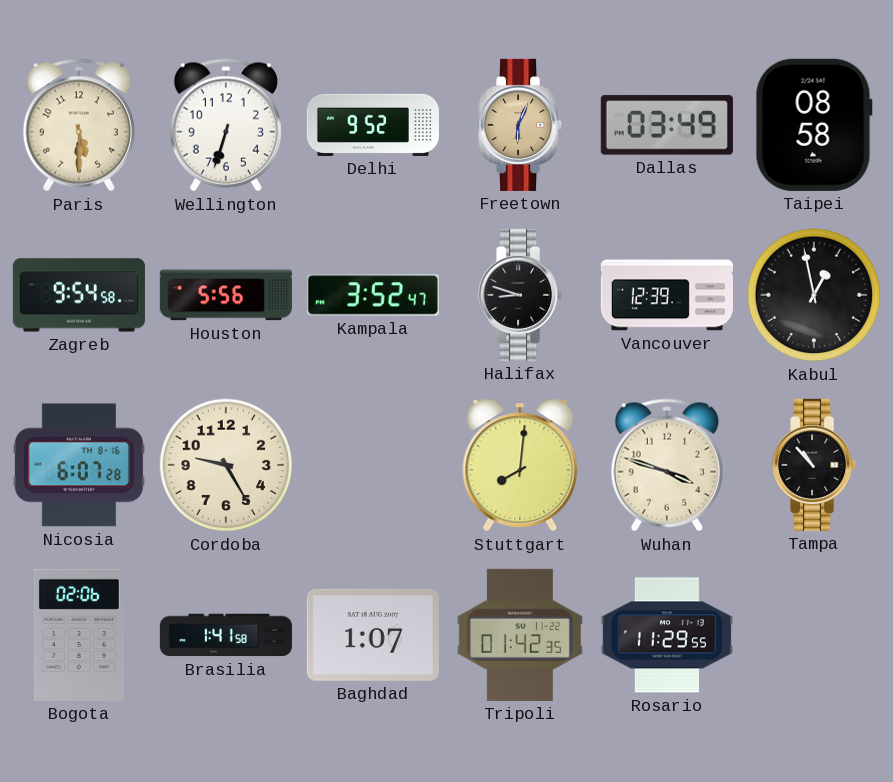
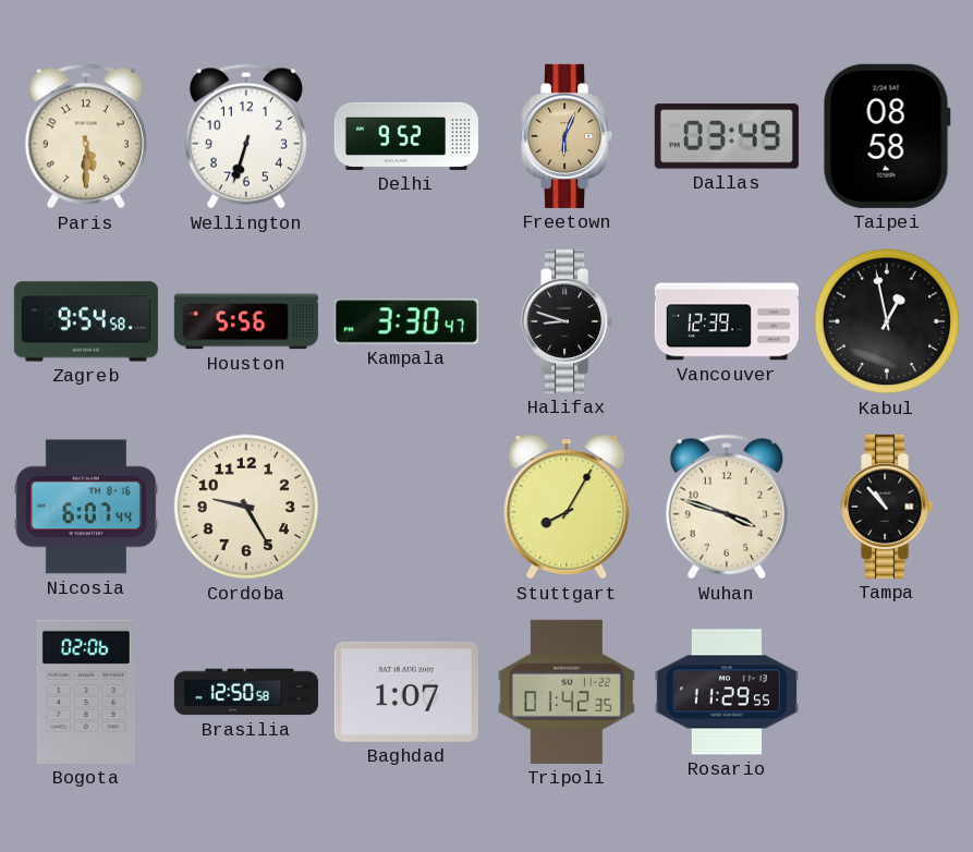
Kampala: 3:52 -> 3:30
Nicosia: 6:07:28 -> 6:07:44
Stuttgart: 8:01 -> 8:05
Brasilia: 1:41 -> 12:50
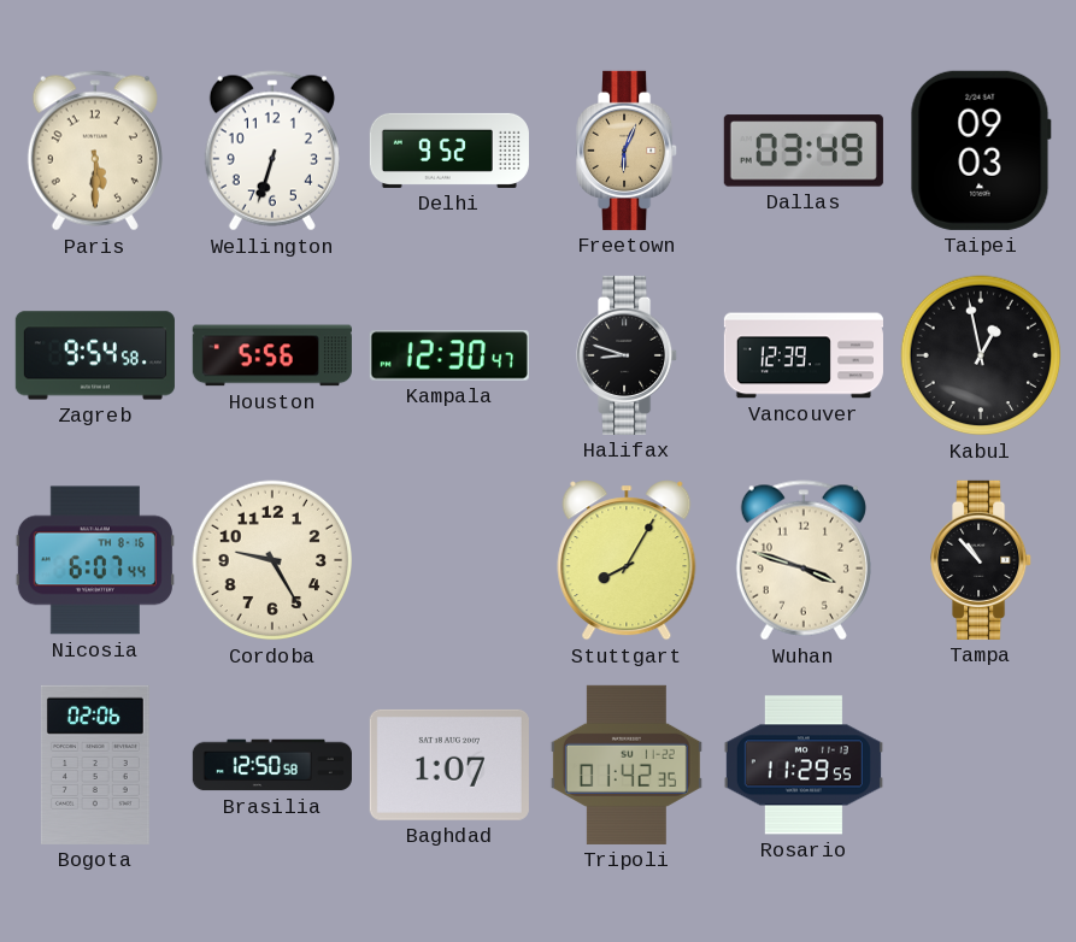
Taipei: 08:58 -> 09:03
Kampala: 3:30 -> 12:30
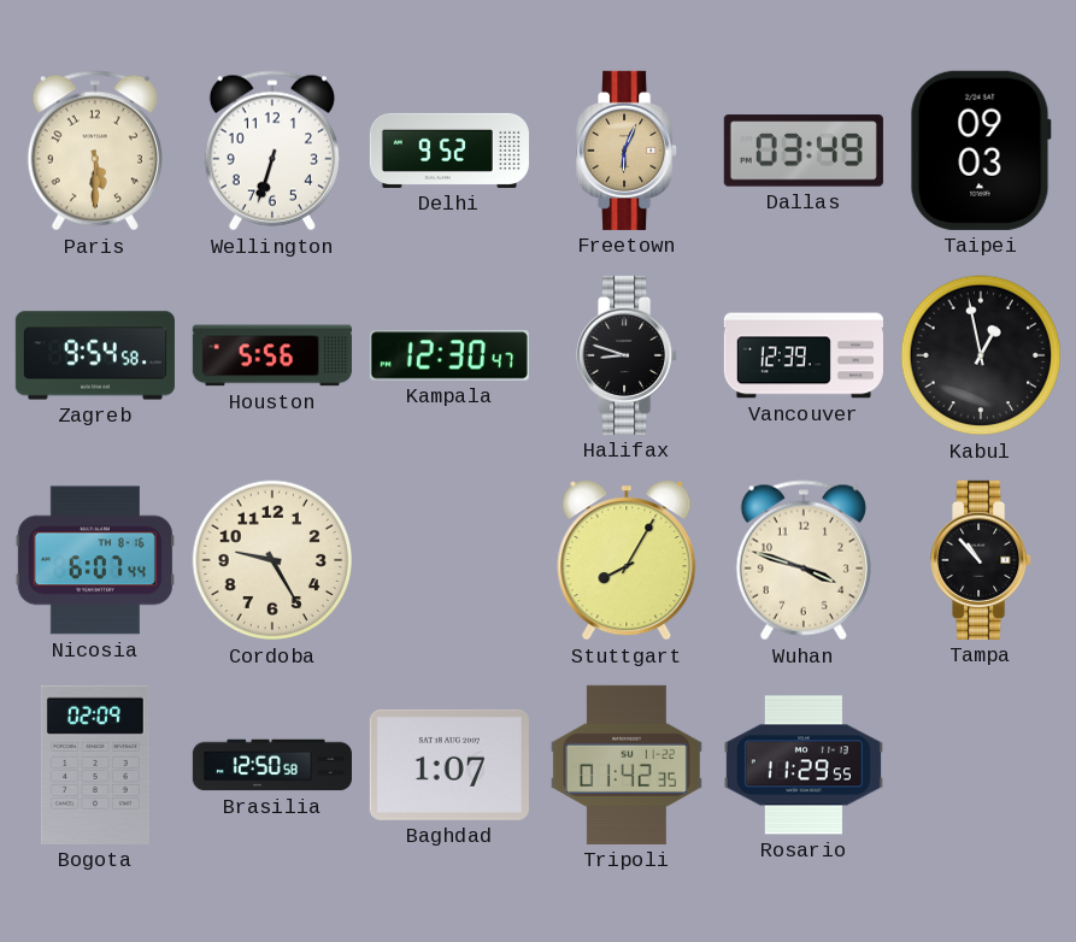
Bogota: 02:06 -> 02:09
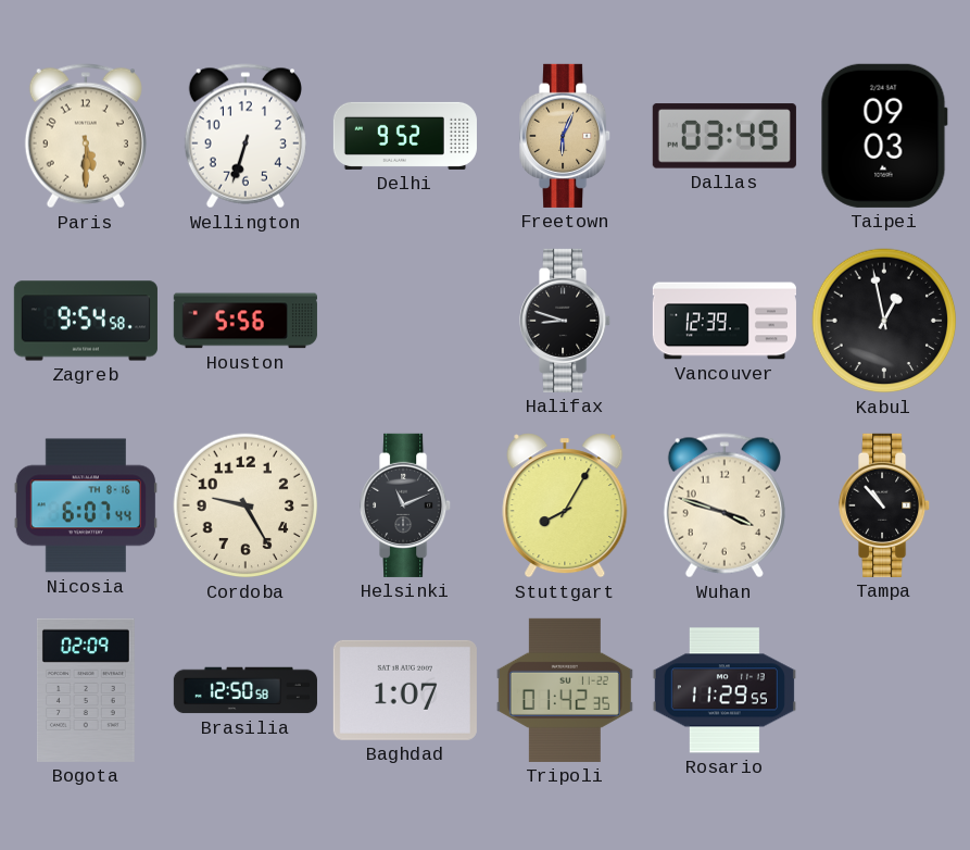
Kampala: 12:30 -> none
Helsinki: none -> 11:11
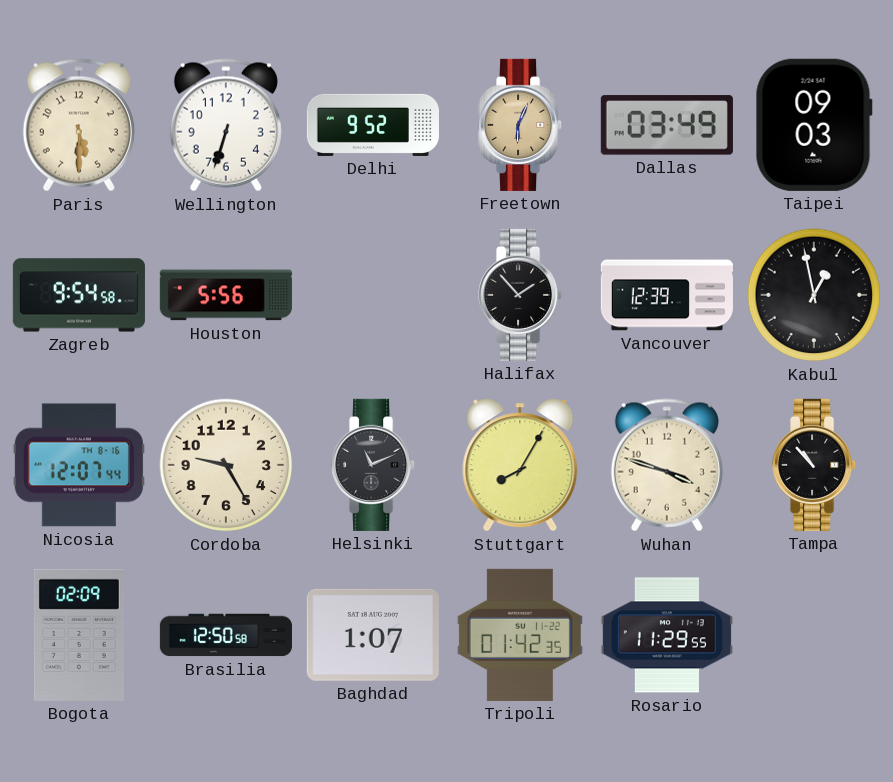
Halifax: 8:48 -> 1:53
Nicosia: 6:07 -> 12:07
